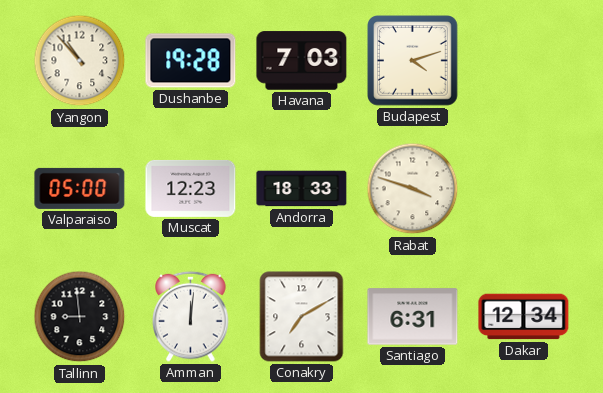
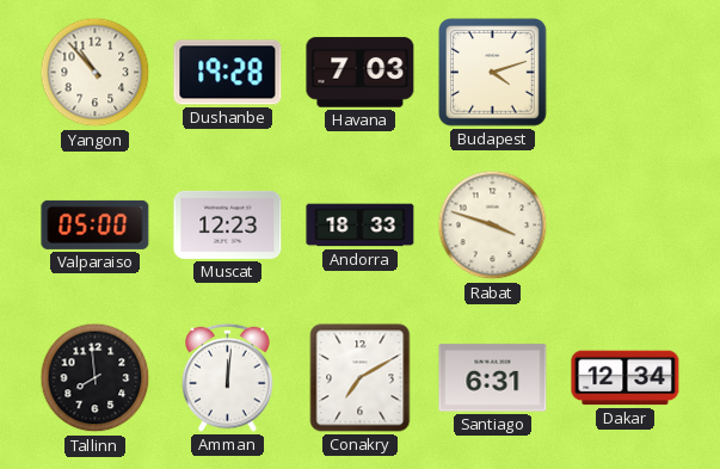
Tallinn: 8:59 -> 7:59
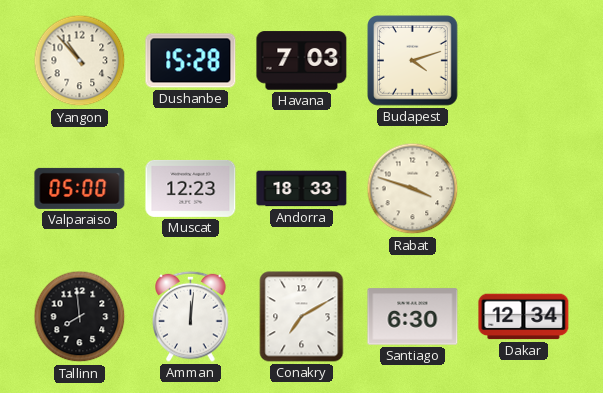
Dushanbe: 19:28 -> 15:28
Santiago: 6:31 -> 6:30
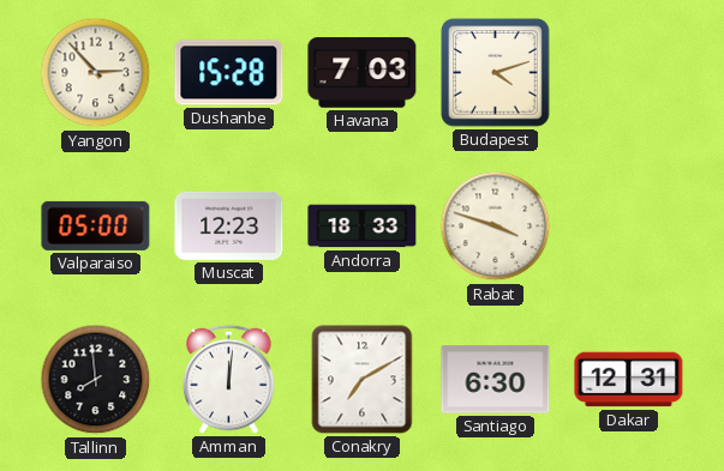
Yangon: 10:53 -> 2:53
Dakar: 12:34 -> 12:31
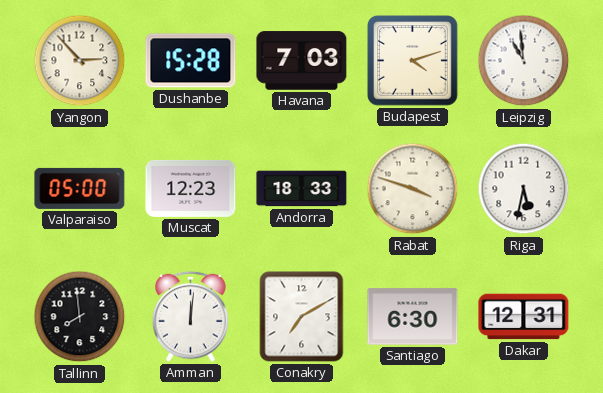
Leipzig: none -> 10:59
Riga: none -> 5:32
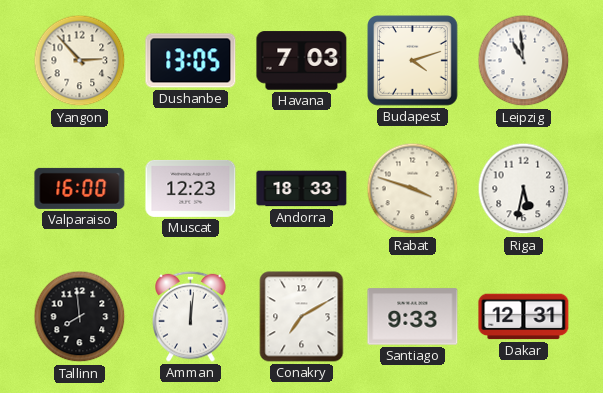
Dushanbe: 15:28 -> 13:05
Valparaiso: 05:00 -> 16:00
Santiago: 6:30 -> 9:33
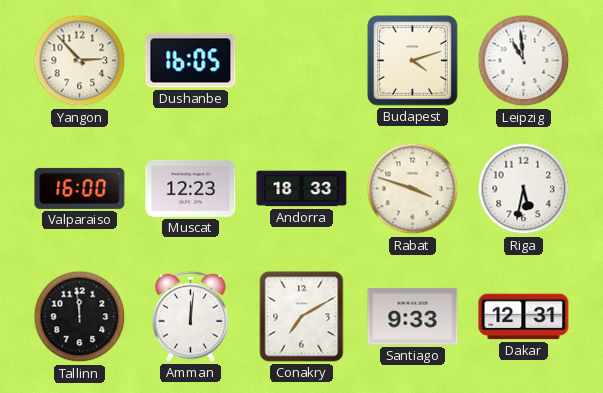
Dushanbe: 13:05 -> 16:05
Havana: 7:03 -> none
Tallinn: 7:59 -> 11:59
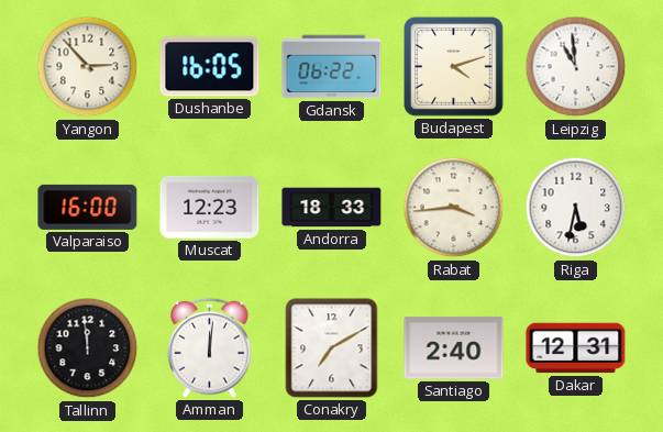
Gdansk: none -> 06:22
Rabat: 3:48 -> 3:44
Santiago: 9:33 -> 2:40
